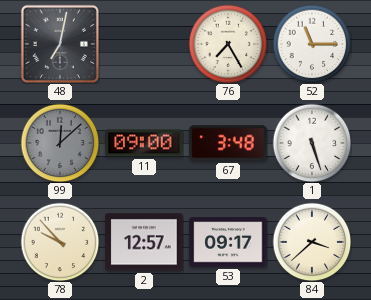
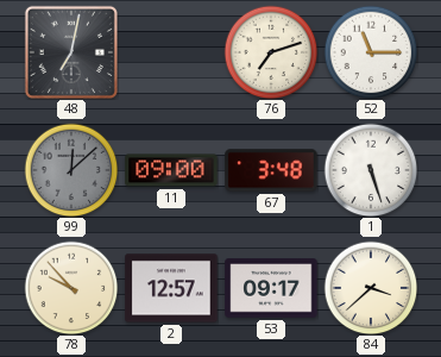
76: 7:25 -> 7:12
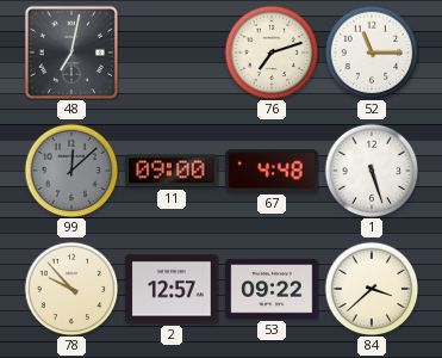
67: 3:48 -> 4:48
53: 09:17 -> 09:22
